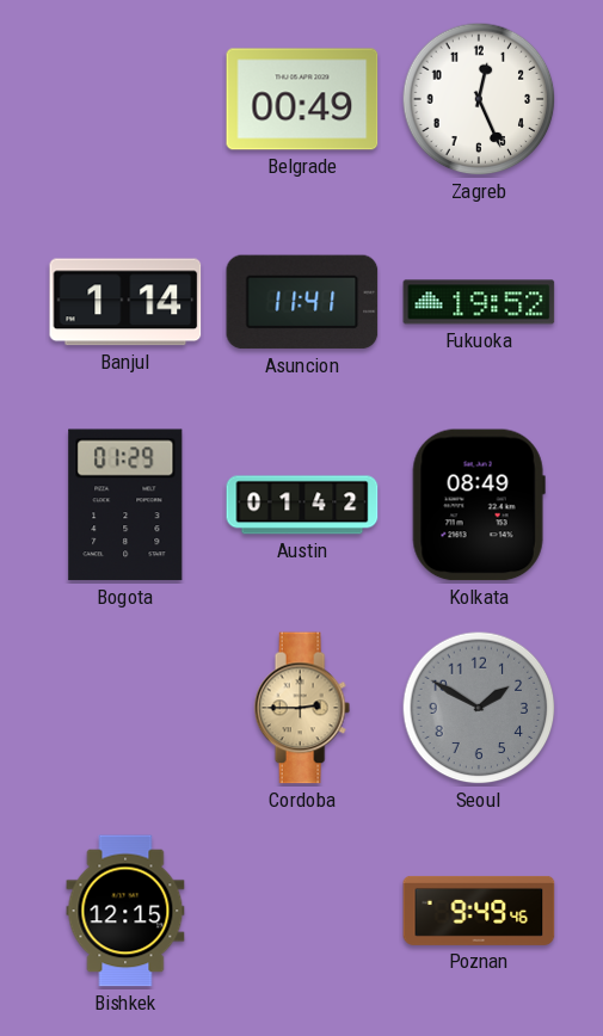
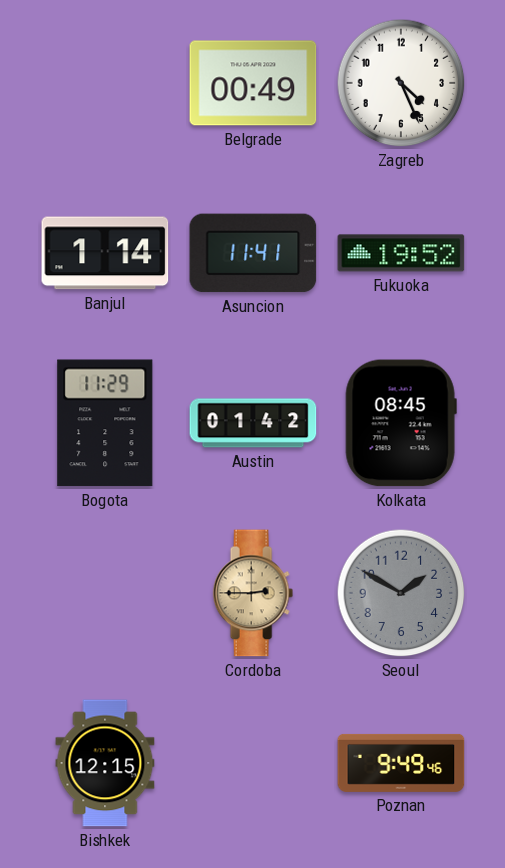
Zagreb: 12:26 -> 4:26
Bogota: 01:29 -> 11:29
Kolkata: 08:49 -> 08:45
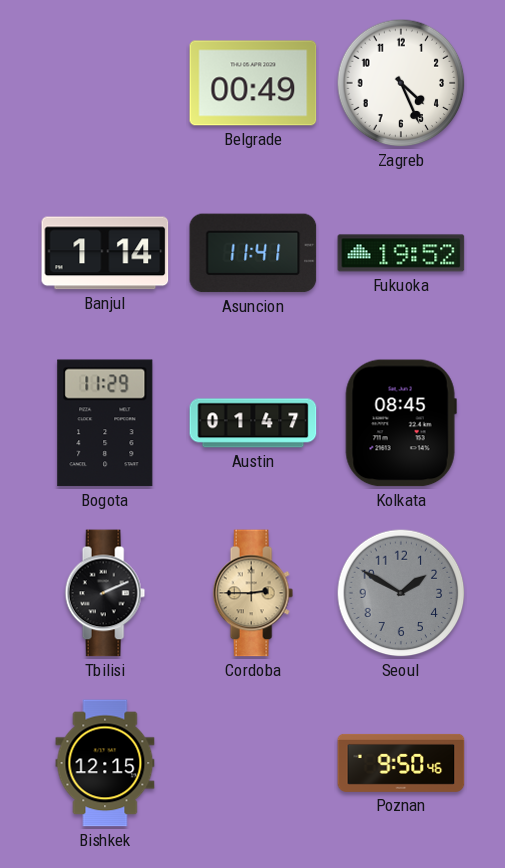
Austin: 01:42 -> 01:47
Tbilisi: none -> 2:11
Poznan: 9:49 -> 9:50
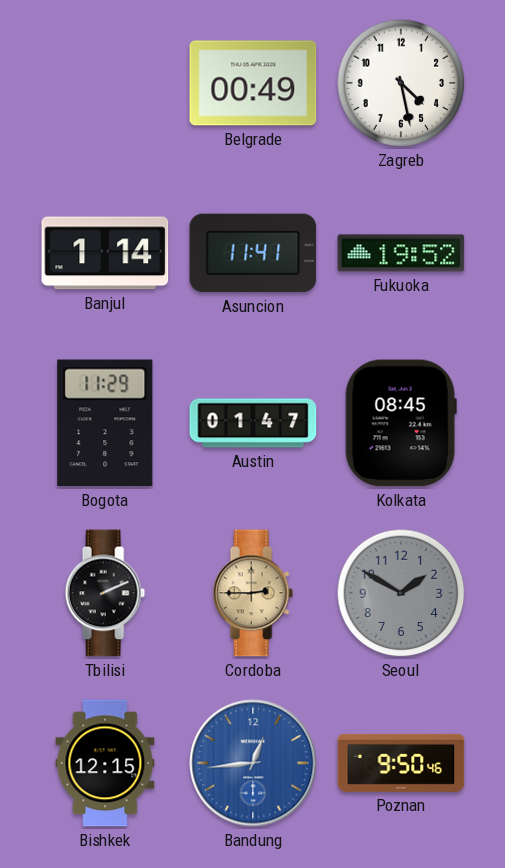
Zagreb: 4:26 -> 4:28
Bandung: none -> 12:44
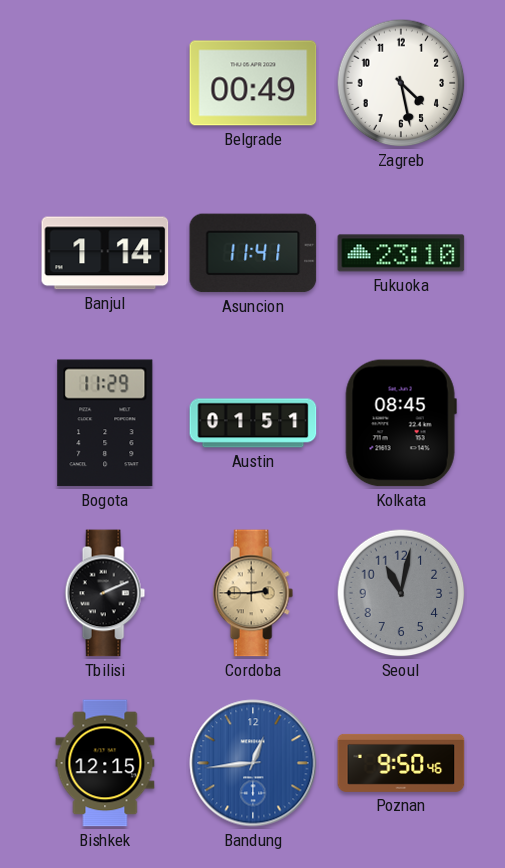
Fukuoka: 19:52 -> 23:10
Austin: 01:47 -> 01:51
Seoul: 1:50 -> 11:02
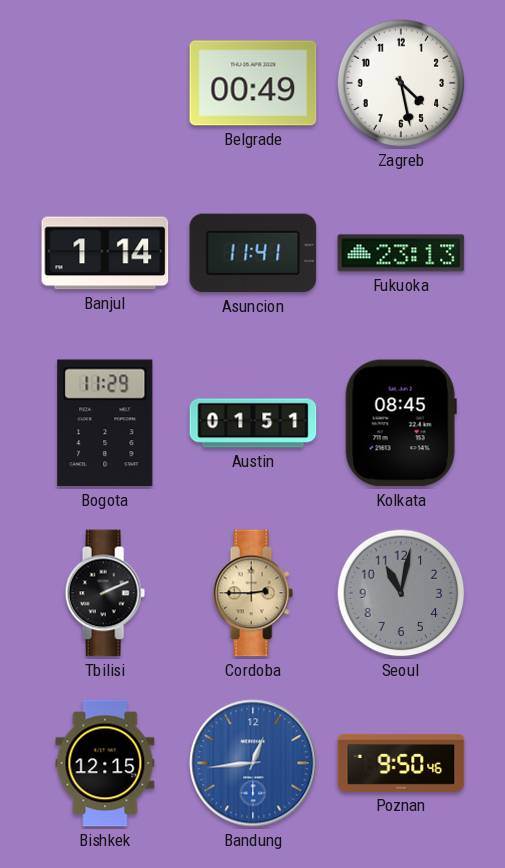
Fukuoka: 23:10 -> 23:13
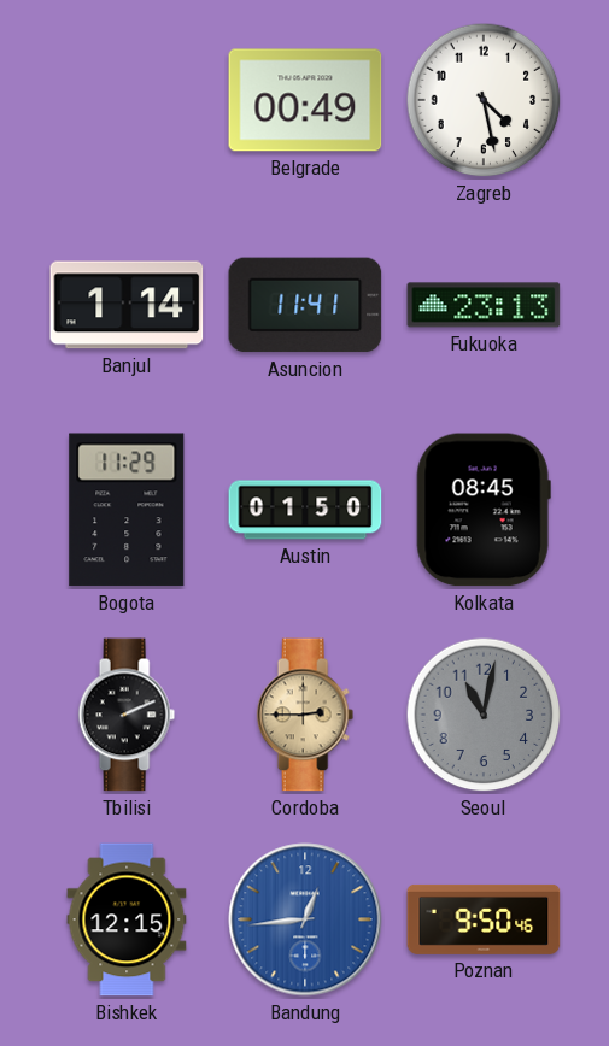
Austin: 01:51 -> 01:50
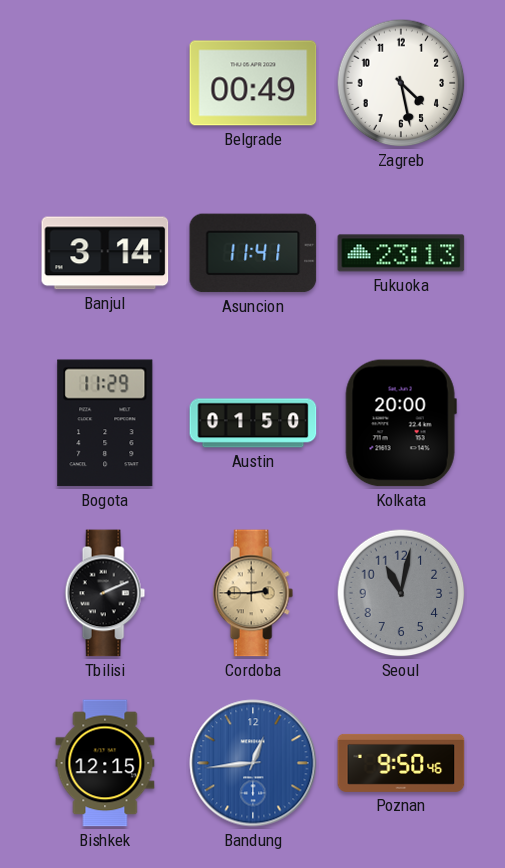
Banjul: 1:14 -> 3:14
Kolkata: 08:45 -> 20:00
